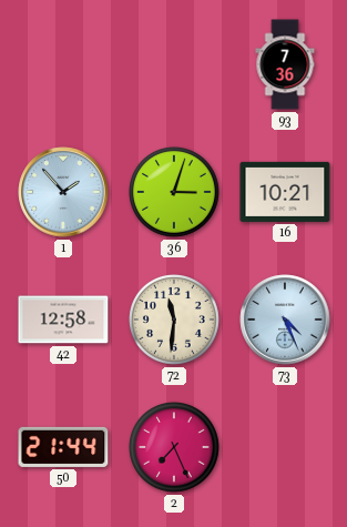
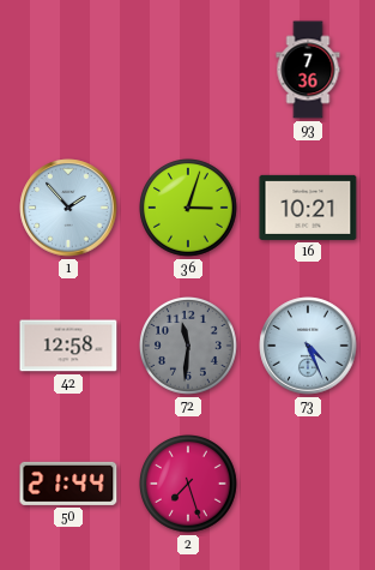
72 dial: cream -> grey
2: 7:26 -> 7:27
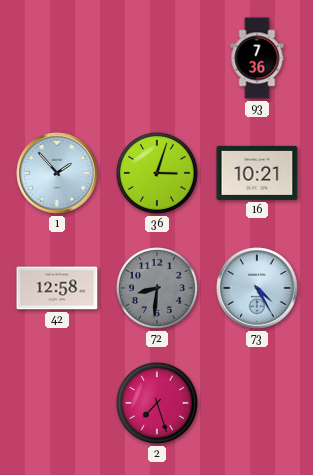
72: 11:31 -> 8:31
73: 4:26 -> 4:25
50: 21:44 -> none
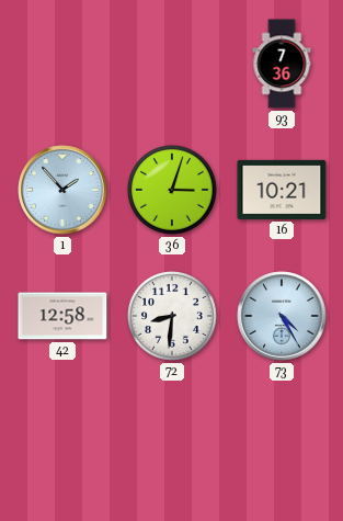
72 dial: grey -> white
2: 7:27 -> none
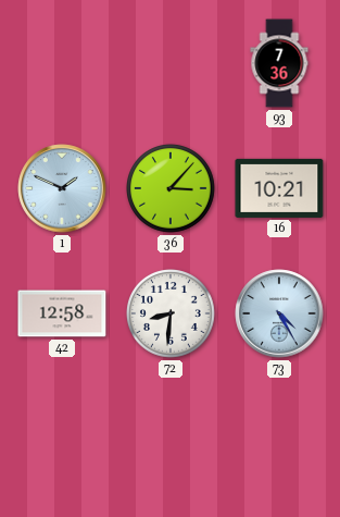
1: 1:53 -> 1:49
36: 3:03 -> 3:07
